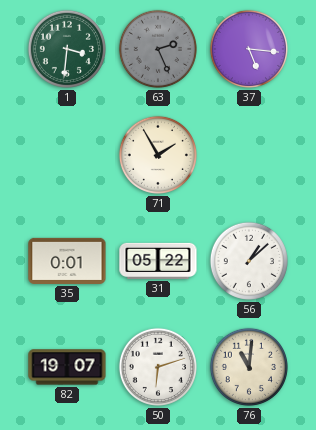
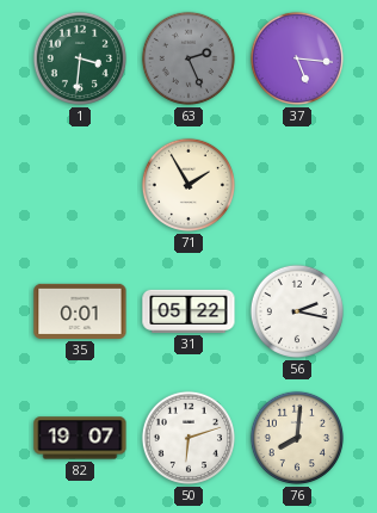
56: 1:08 -> 2:17
76: 11:01 -> 8:01
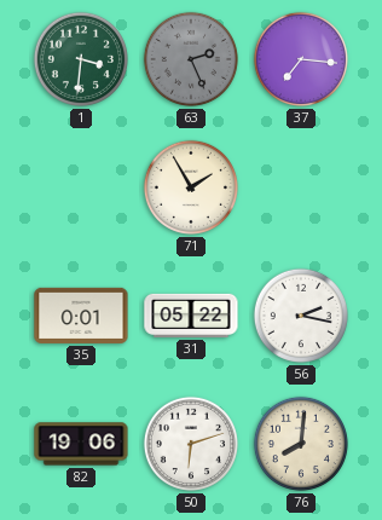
37: 5:16 -> 7:16
82: 19:07 -> 19:06
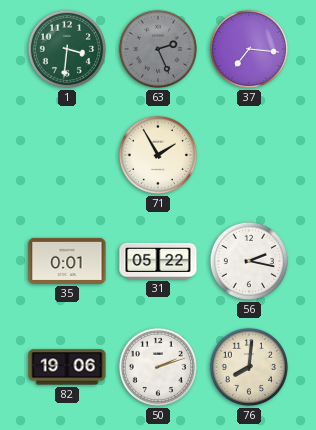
50: 6:12 -> 2:12
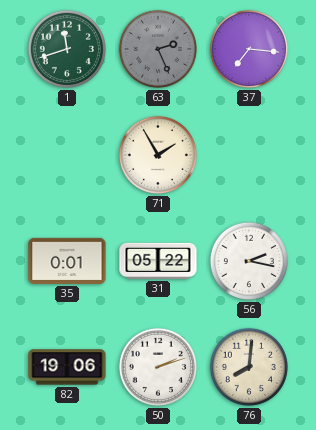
1: 3:31 -> 11:42
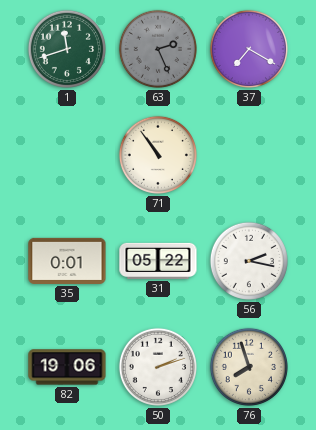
37: 7:16 -> 7:20
71: 1:55 -> 10:54
76: 8:01 -> 7:57
